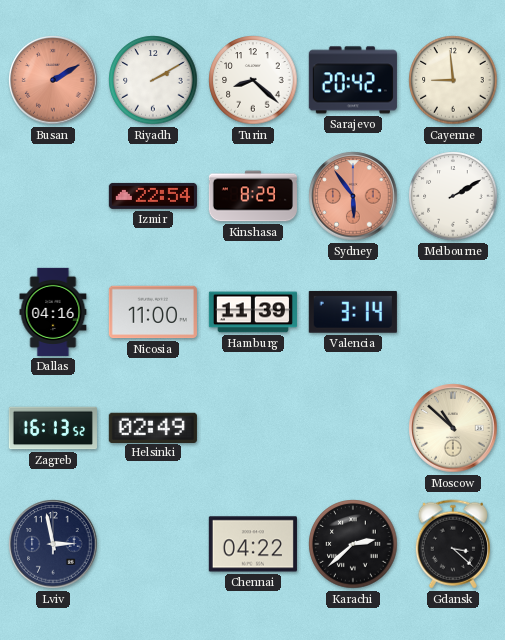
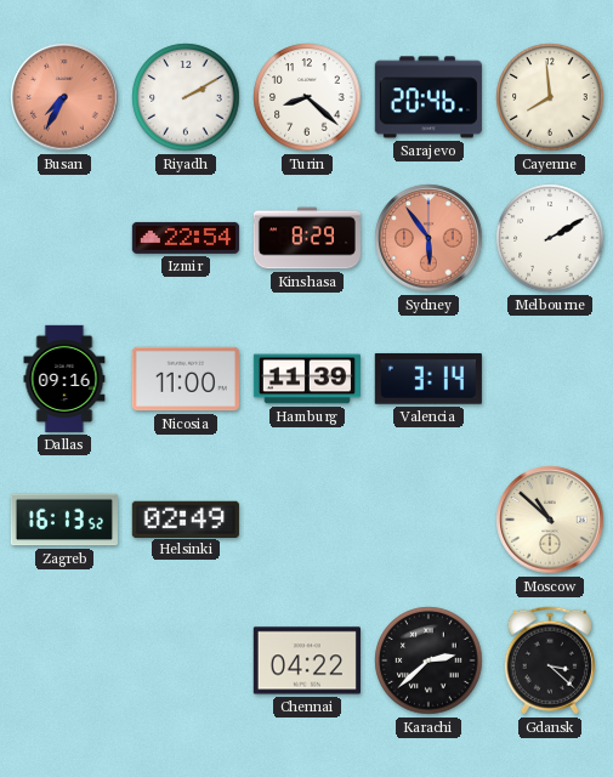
Busan: 2:10 -> 7:35
Sarajevo: 20:42 -> 20:46
Cayenne: 8:59 -> 7:59
Dallas: 04:16 -> 09:16
Lviv: 2:58 -> none
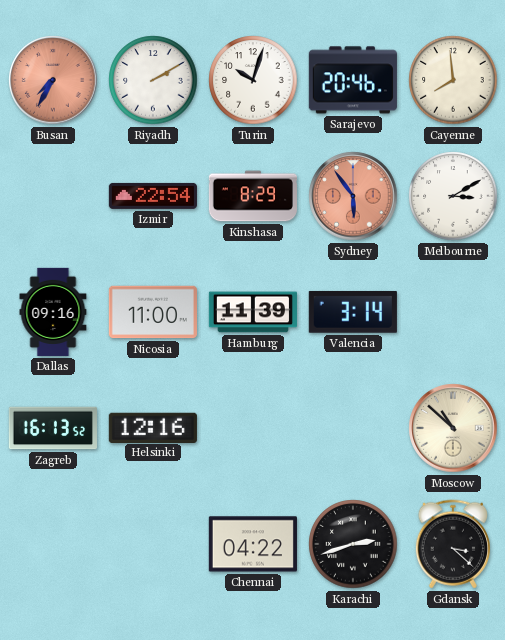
Turin: 8:22 -> 10:03
Melbourne: 2:10 -> 3:10
Helsinki: 02:49 -> 12:16
Karachi: 2:38 -> 2:42
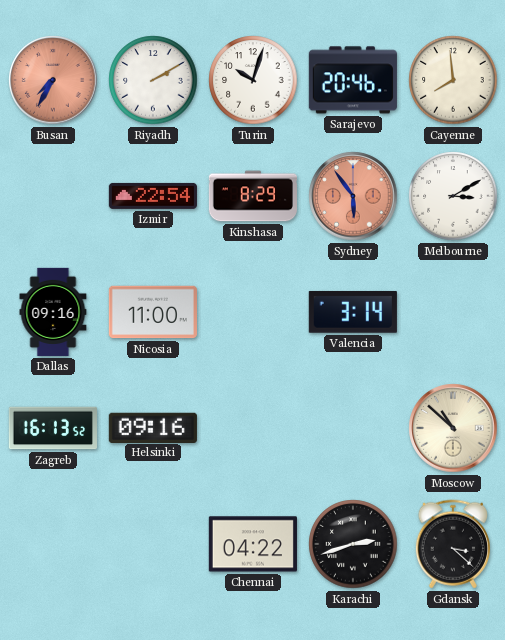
Hamburg: 11:39 -> none
Helsinki: 12:16 -> 09:16
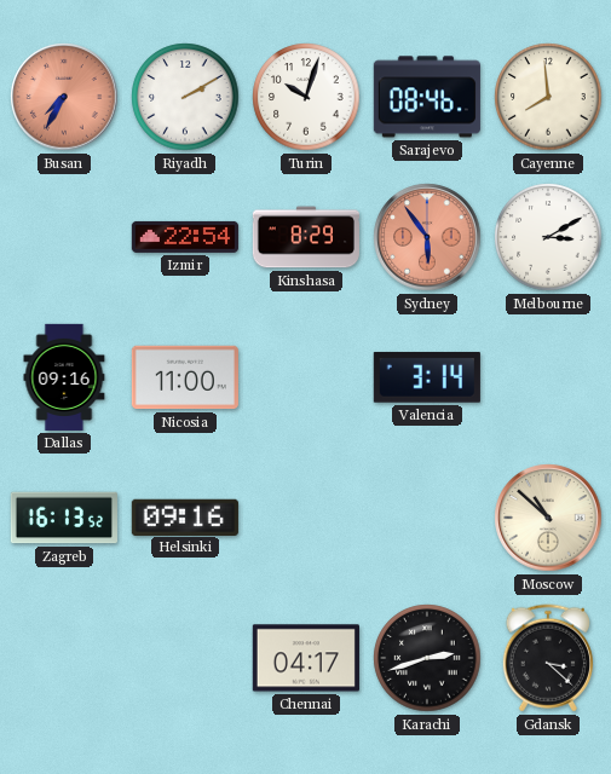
Sarajevo: 20:46 -> 08:46
Chennai: 04:22 -> 04:17
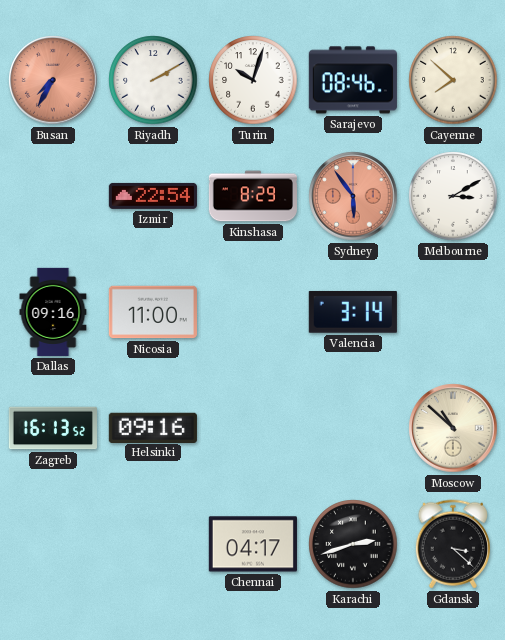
Cayenne: 7:59 -> 7:52
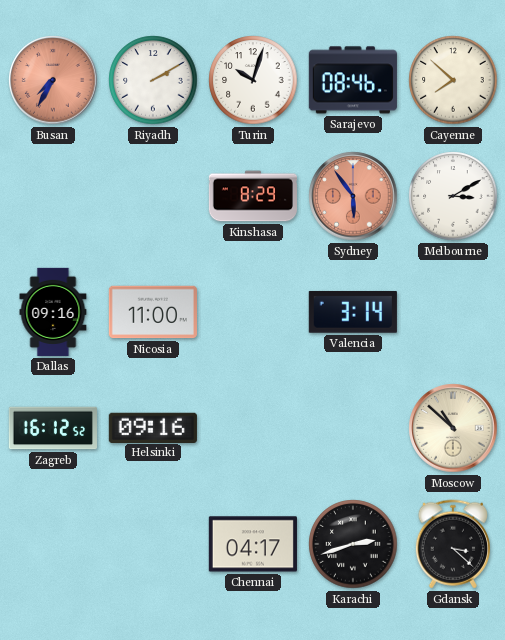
Izmir: 22:54 -> none
Zagreb: 16:13 -> 16:12
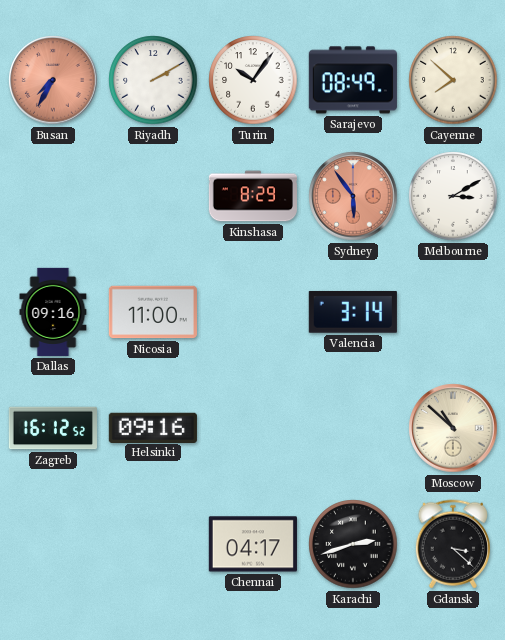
Turin: 10:03 -> 10:06
Sarajevo: 08:46 -> 08:49
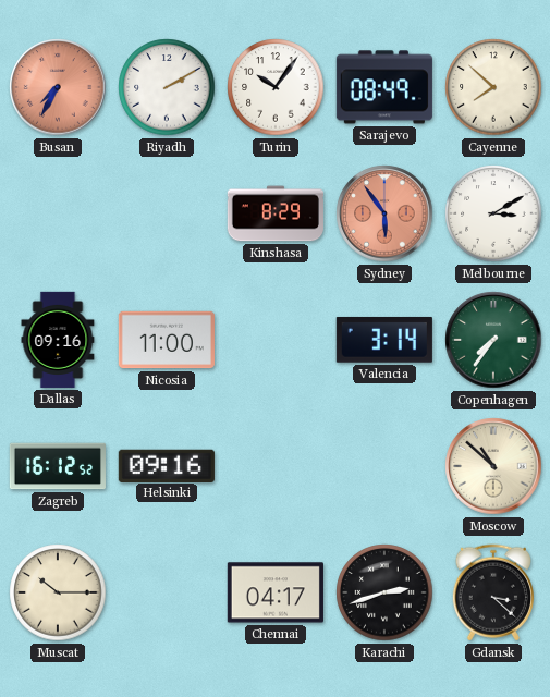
Copenhagen: none -> 7:36
Muscat: none -> 10:15
